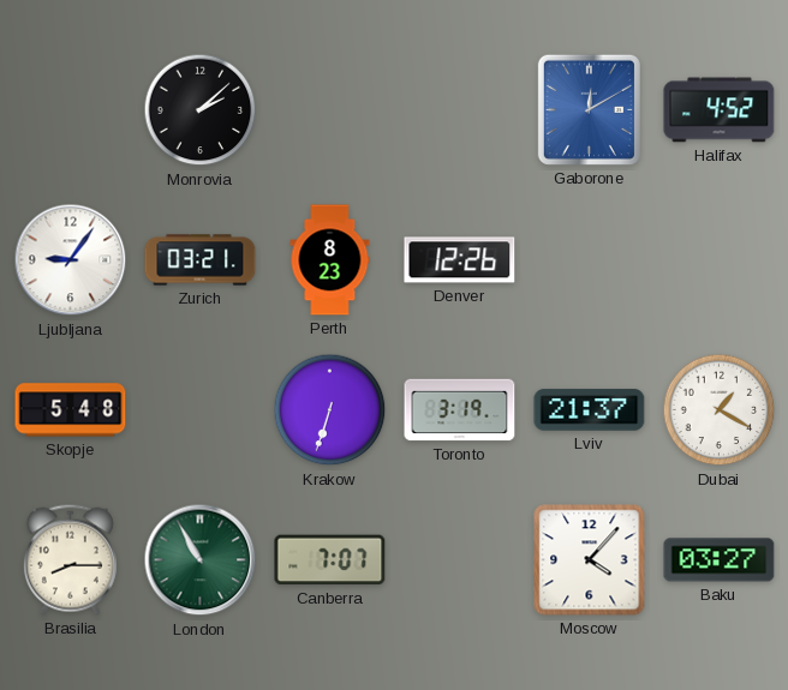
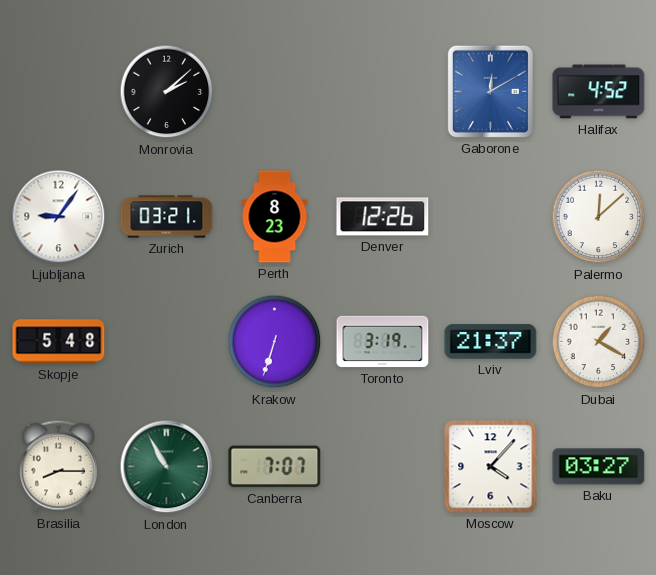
Palermo: none -> 12:08
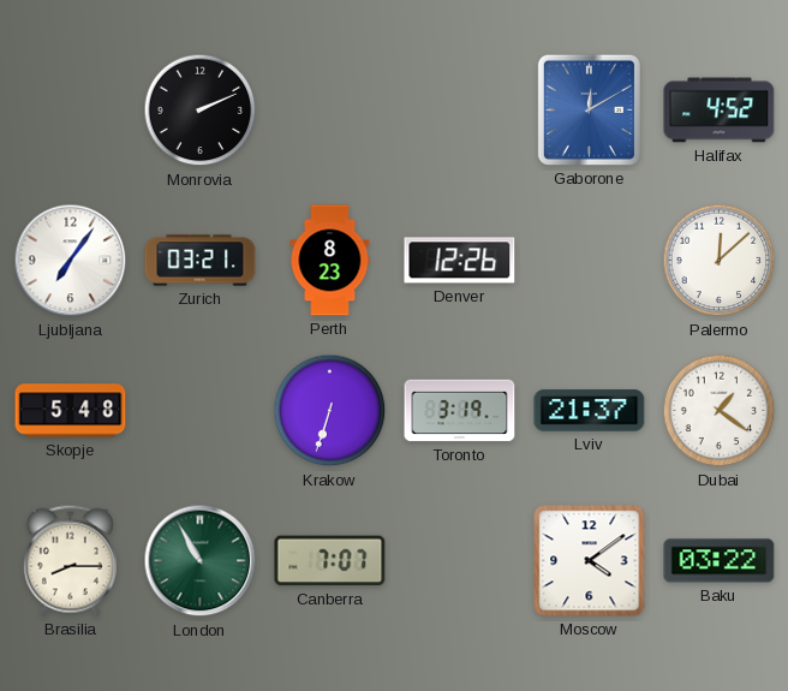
Monrovia: 2:08 -> 2:11
Ljubljana: 9:06 -> 7:06
Dubai: 1:20 -> 1:21
Moscow: 4:07 -> 4:09
Baku: 03:27 -> 03:22
